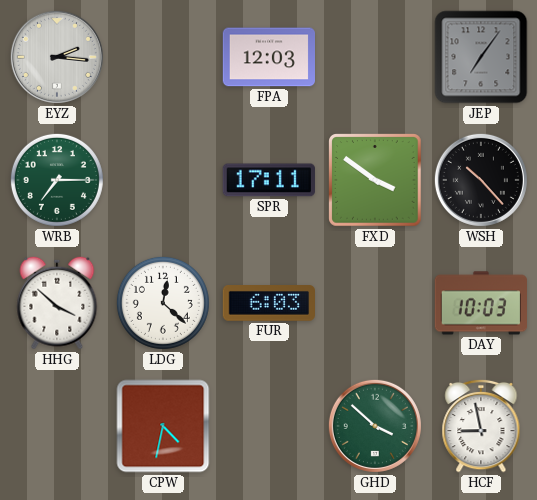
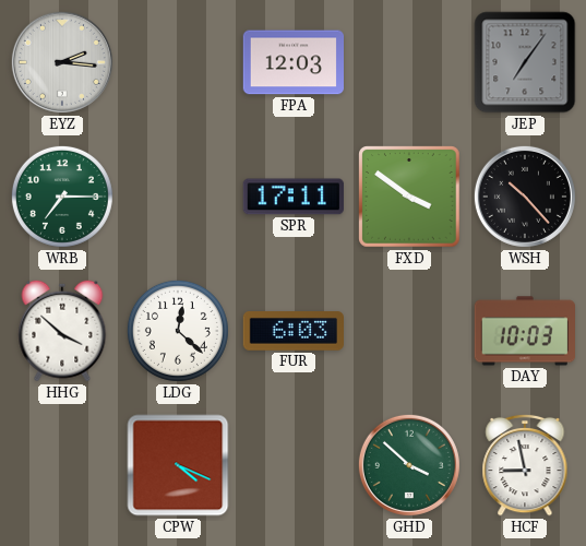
CPW: 4:32 -> 4:19
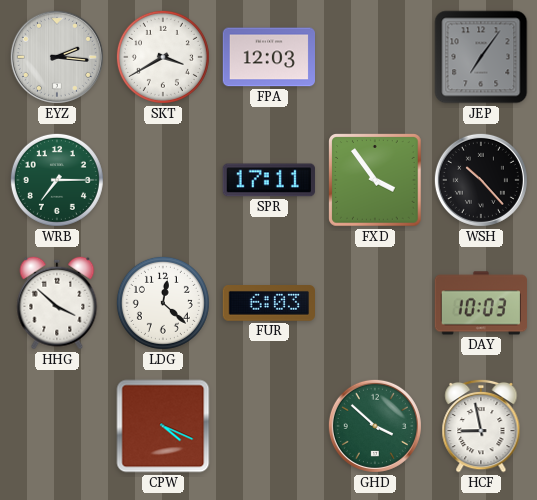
SKT: none -> 3:40
FXD: 3:51 -> 3:54
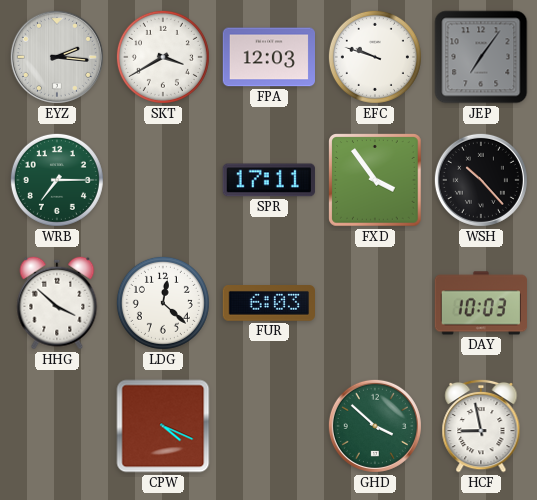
EFC: none -> 9:48
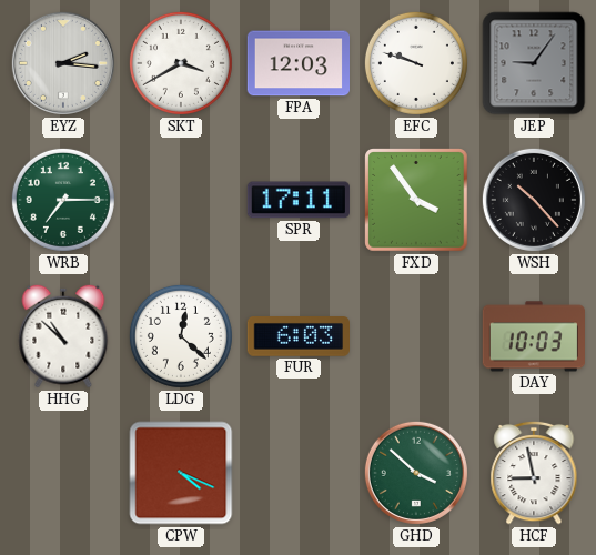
JEP: 7:06 -> 9:06
HHG: 3:52 -> 10:52
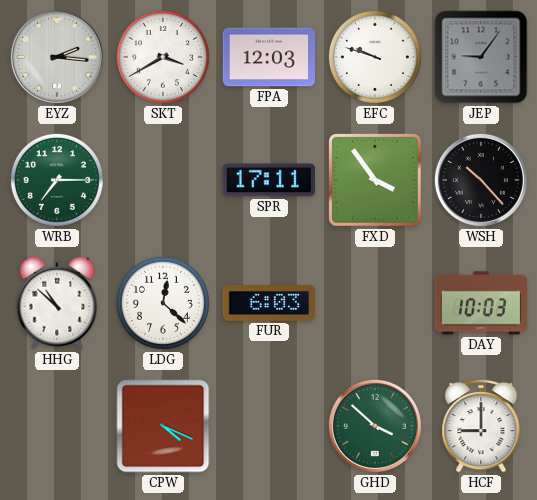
HCF: 8:58 -> 9:00
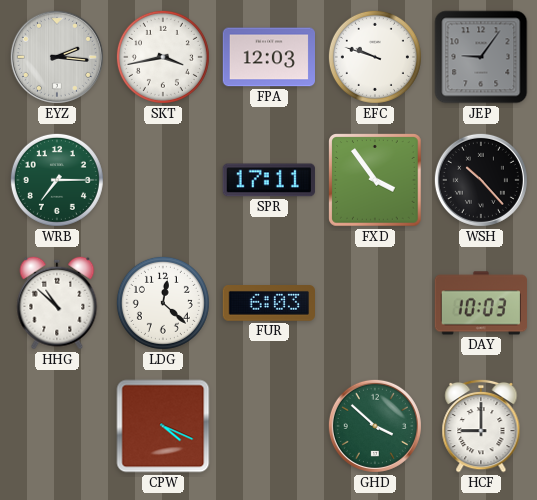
SKT: 3:40 -> 3:43
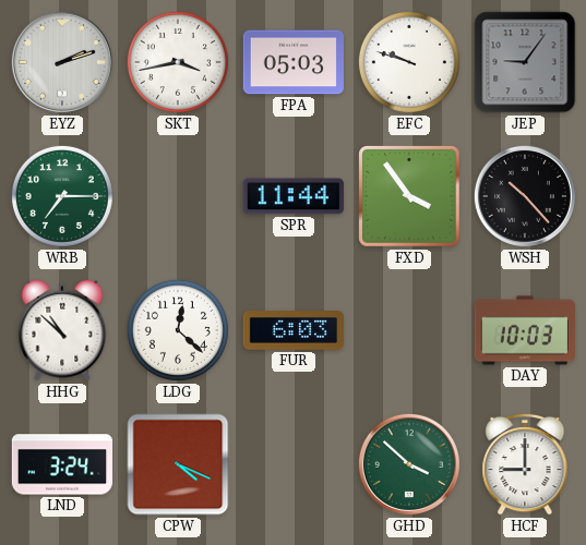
EYZ: 2:16 -> 2:12
FPA: 12:03 -> 05:03
SPR: 17:11 -> 11:44
LND: none -> 3:24
